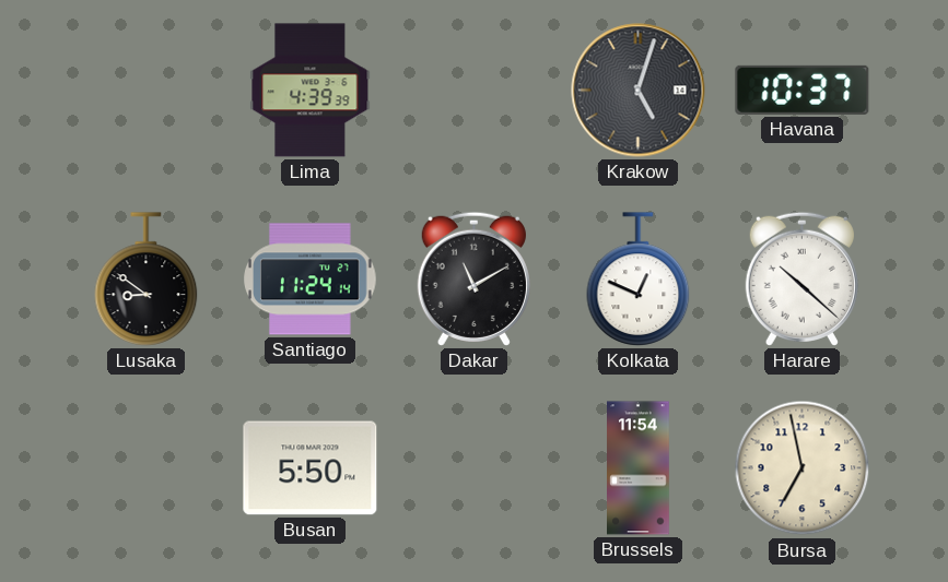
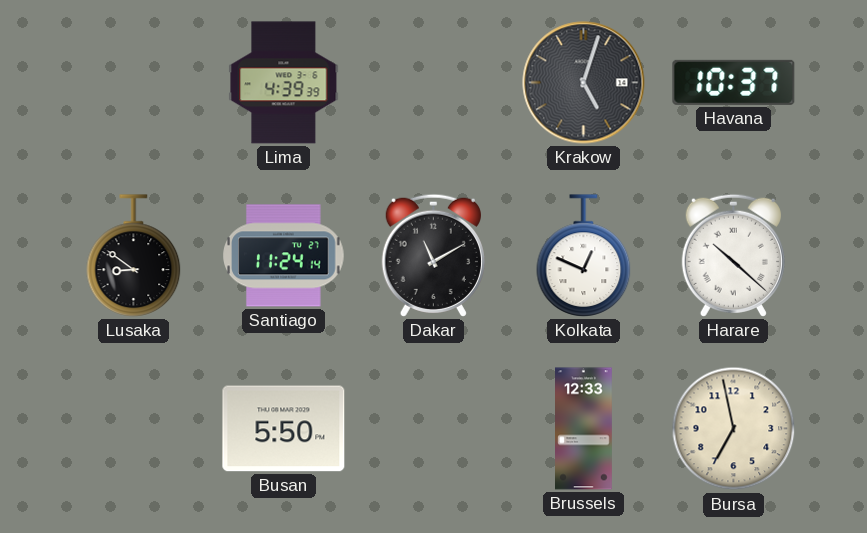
Brussels: 11:54 -> 12:33
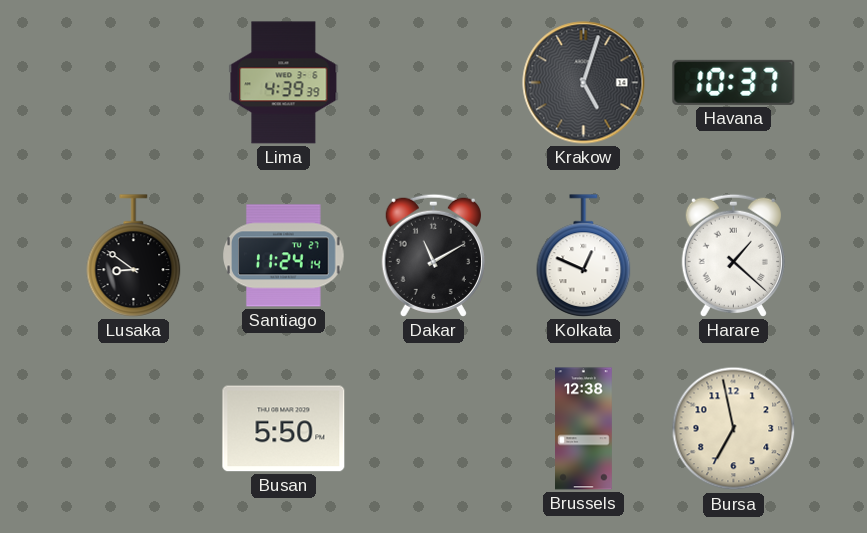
Harare: 10:22 -> 1:22
Brussels: 12:33 -> 12:38
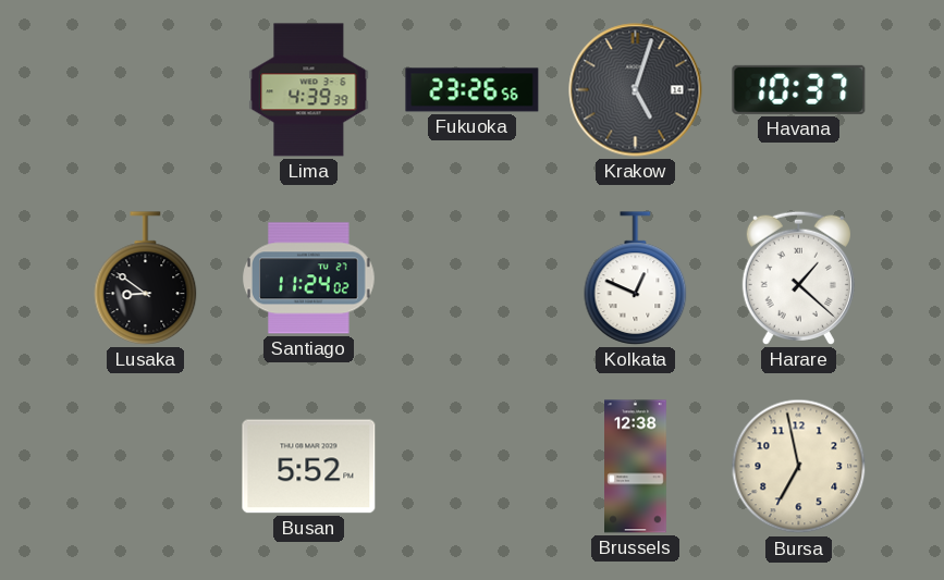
Fukuoka: none -> 23:26
Santiago: 11:24:14 -> 11:24:02
Dakar: 11:10 -> none
Busan: 5:50 -> 5:52
